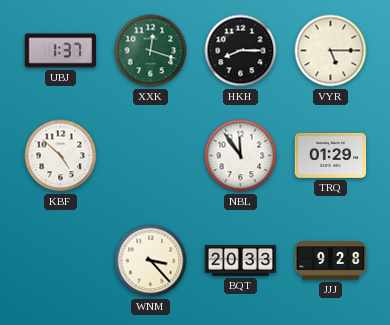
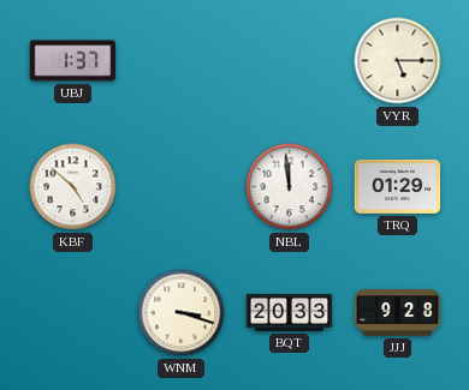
XXK: 12:18 -> none
HKH: 8:15 -> none
NBL: 11:54 -> 11:59
WNM: 3:23 -> 3:18
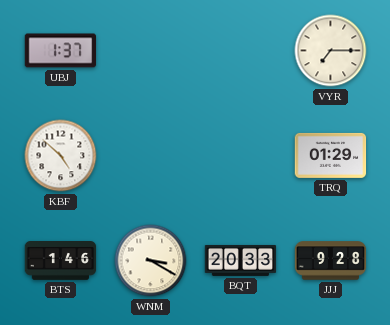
VYR: 5:15 -> 7:15
NBL: 11:59 -> none
BTS: none -> 1:46
WNM: 3:18 -> 3:20
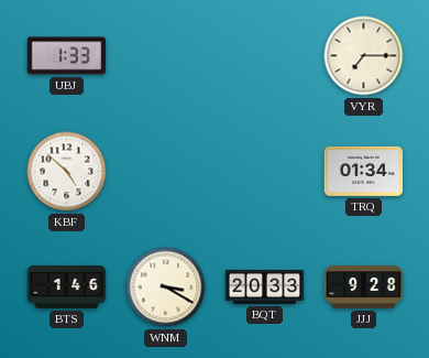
UBJ: 1:37 -> 1:33
TRQ: 01:29 -> 01:34
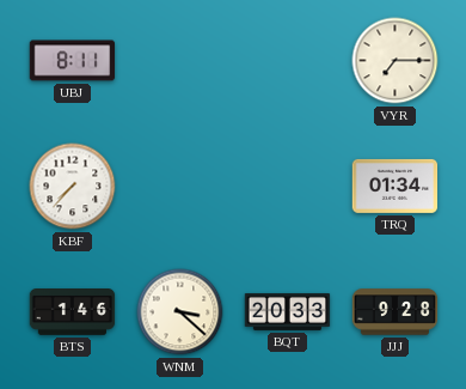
UBJ: 1:33 -> 8:11
KBF: 4:52 -> 7:37
WNM: 3:20 -> 3:22
